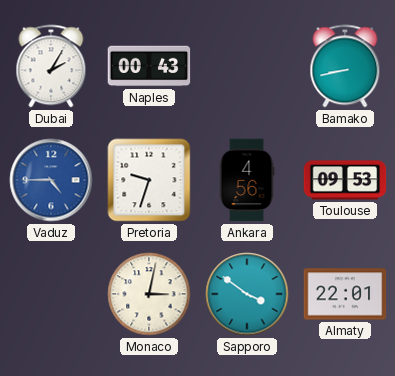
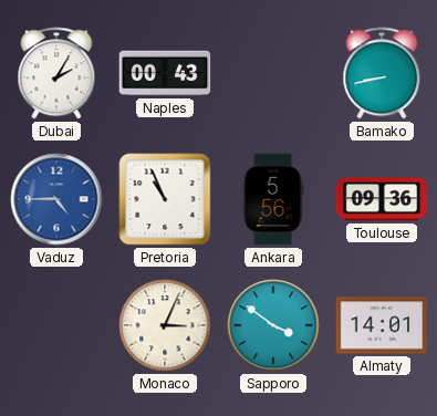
Pretoria: 9:33 -> 10:56
Ankara: 4:56 -> 5:56
Toulouse: 09:53 -> 09:36
Monaco: 3:02 -> 3:04
Almaty: 22:01 -> 14:01
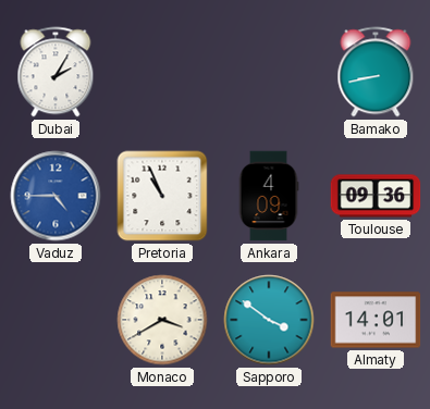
Naples: 00:43 -> none
Ankara: 5:56 -> 4:09
Monaco: 3:04 -> 3:40
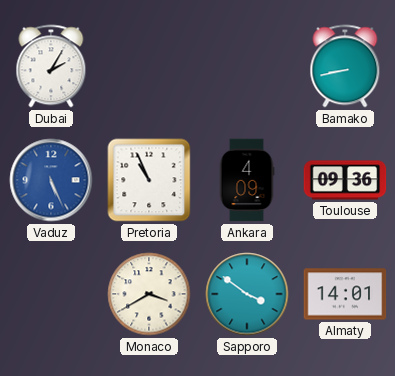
Vaduz: 4:45 -> 5:26
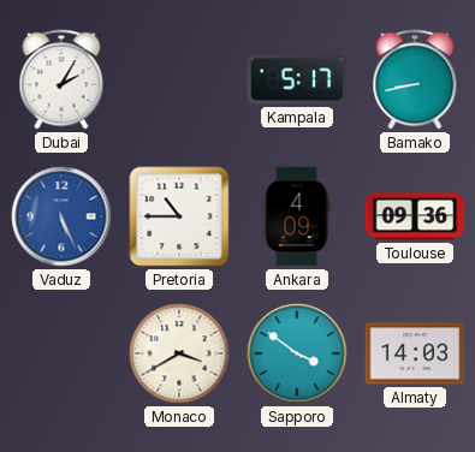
Kampala: none -> 5:17
Pretoria: 10:56 -> 10:45
Almaty: 14:01 -> 14:03
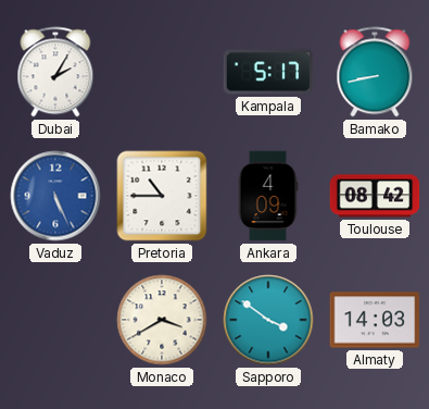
Toulouse: 09:36 -> 08:42
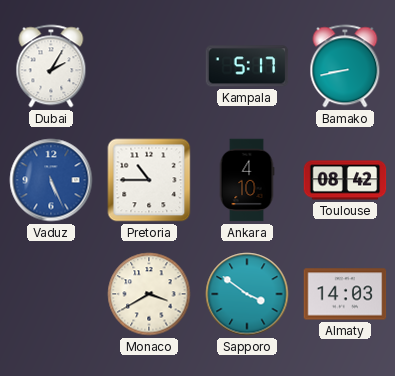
Ankara: 4:09 -> 4:10
